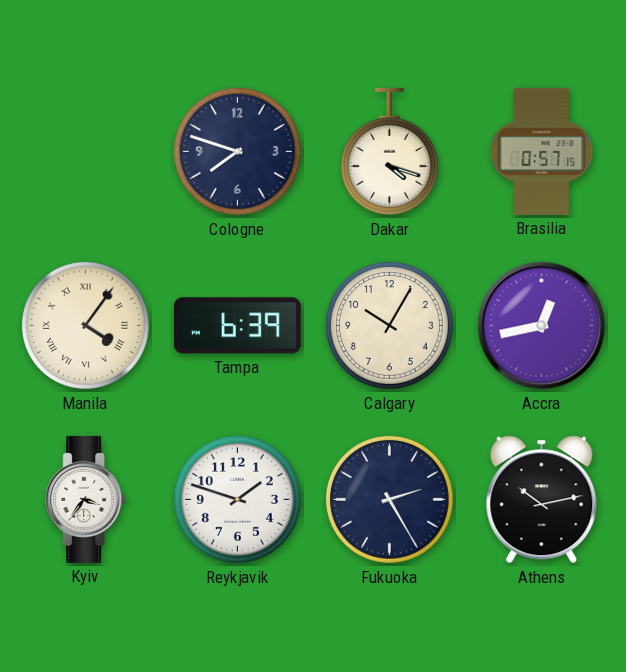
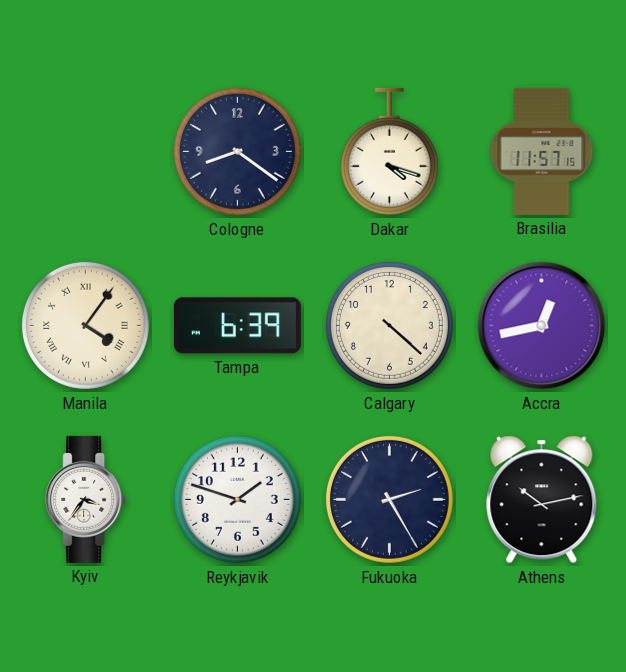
Cologne: 7:48 -> 8:21
Brasilia: 0:57 -> 11:57
Calgary: 10:05 -> 4:22
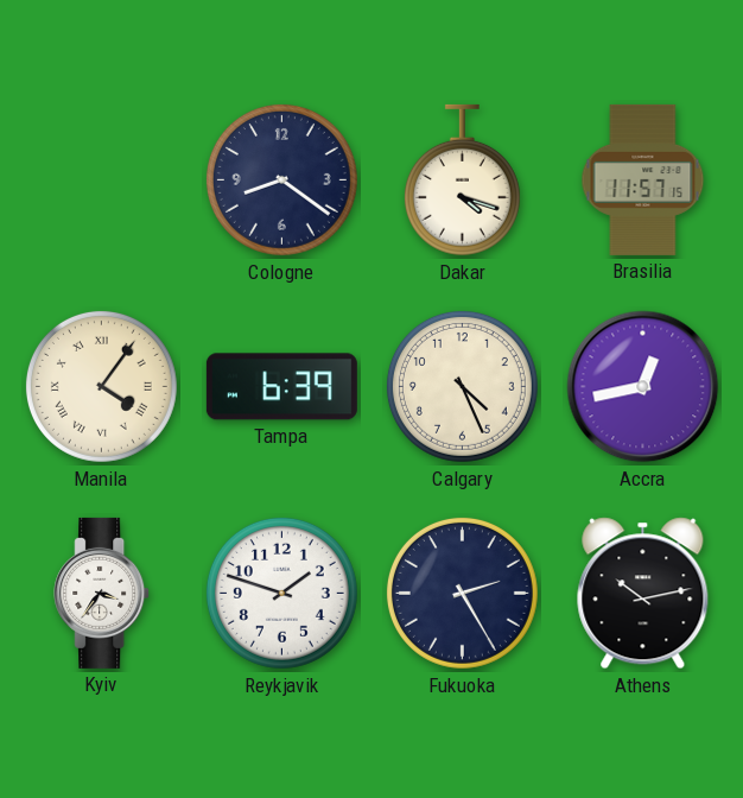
Calgary: 4:22 -> 4:26
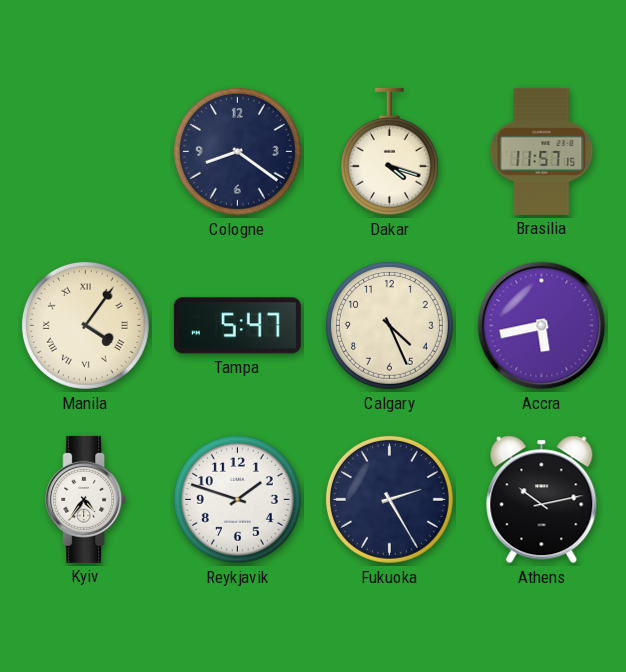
Tampa: 6:39 -> 5:47
Accra: 12:43 -> 5:43
Kyiv: 3:36 -> 4:36
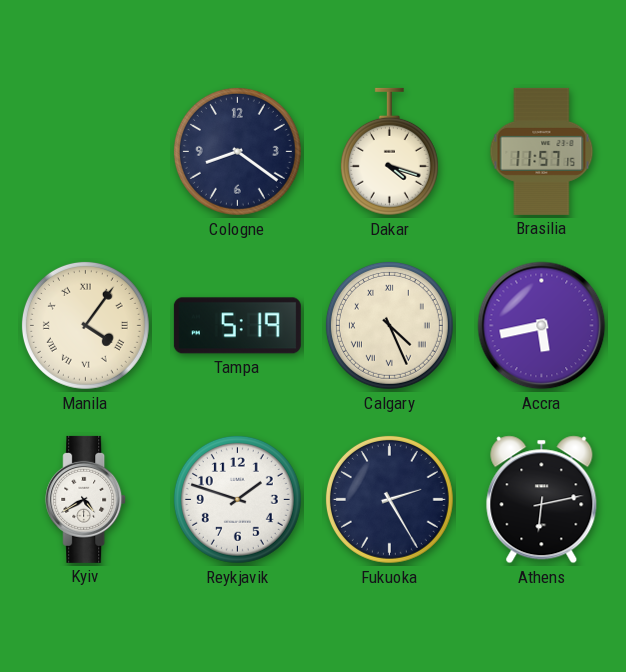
Tampa: 5:47 -> 5:19
Calgary numerals: Arabic -> Roman
Kyiv: 4:36 -> 4:40
Athens: 10:13 -> 6:13
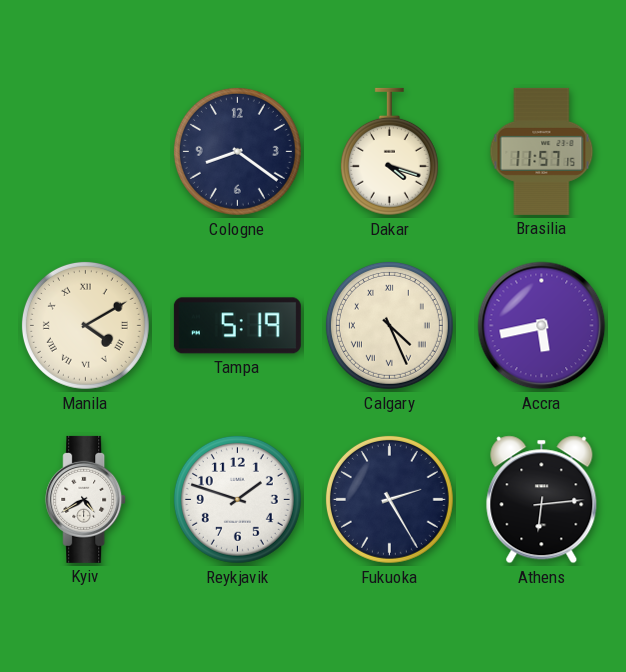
Manila: 4:06 -> 4:10
Athens: 6:13 -> 6:14
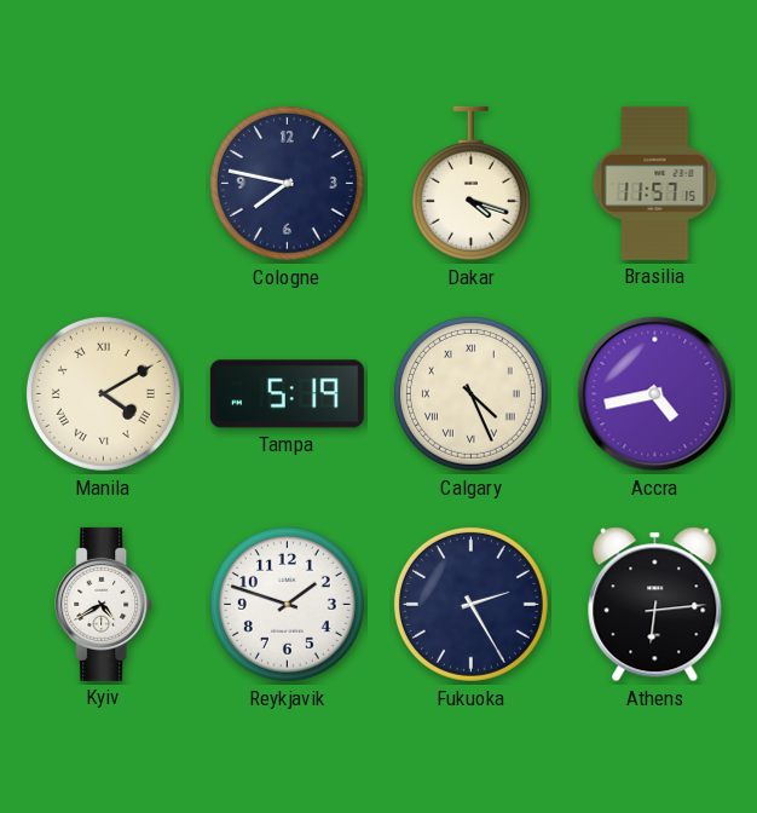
Cologne: 8:21 -> 7:47
Accra: 5:43 -> 4:43
